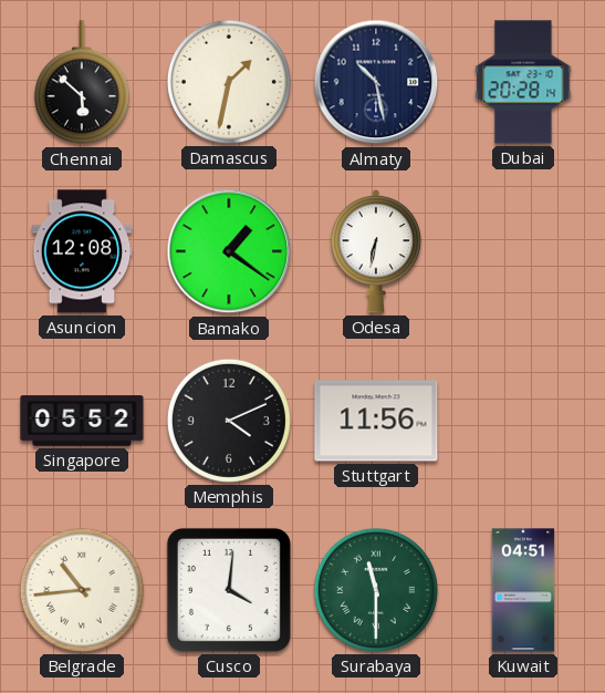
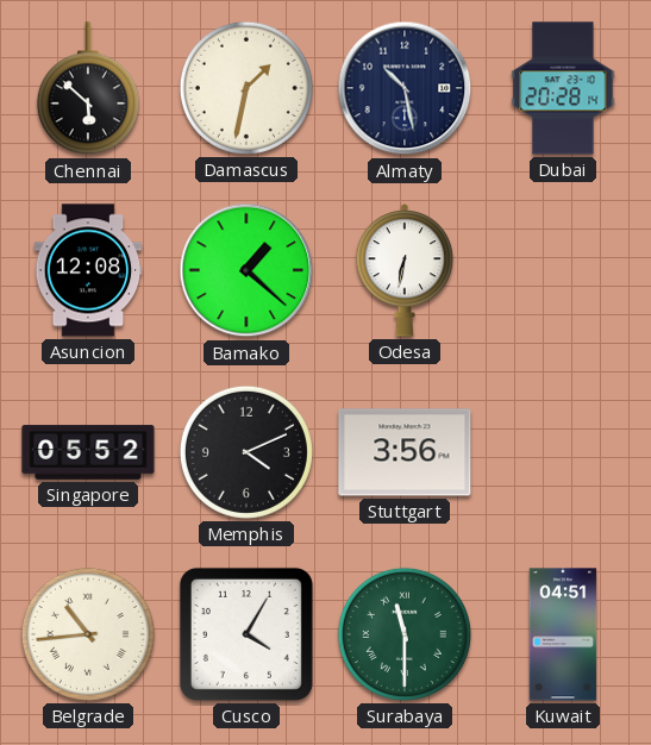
Bamako: 1:21 -> 1:22
Stuttgart: 11:56 -> 3:56
Cusco: 4:01 -> 4:05
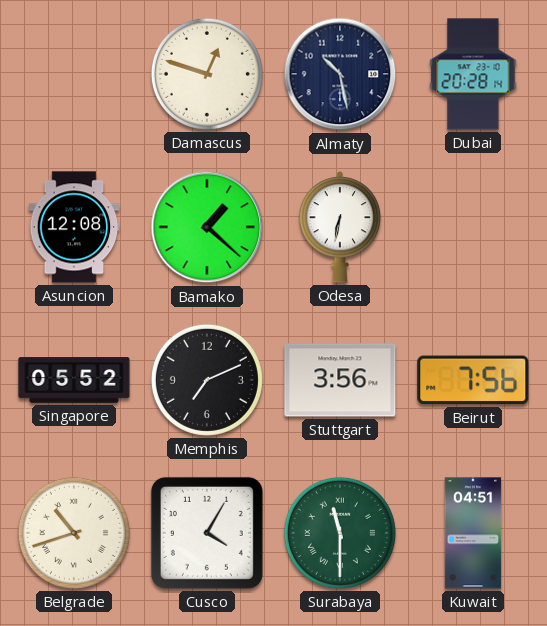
Chennai: 5:52 -> none
Damascus: 1:32 -> 12:48
Memphis: 4:11 -> 7:11
Beirut: none -> 7:56
Belgrade: 10:44 -> 10:42
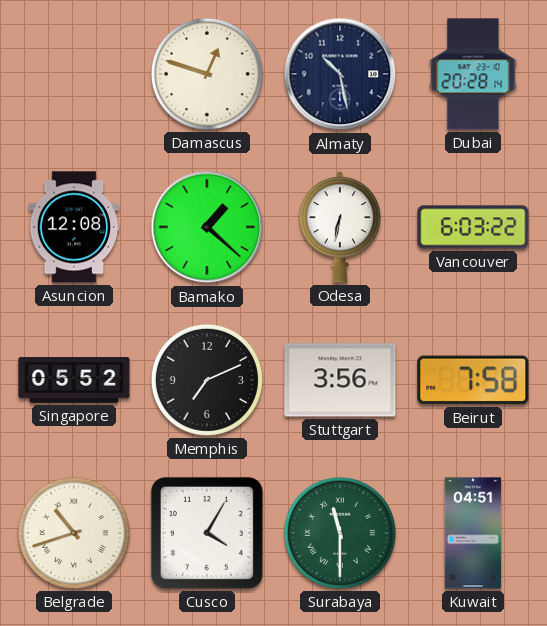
Vancouver: none -> 6:03
Beirut: 7:56 -> 7:58
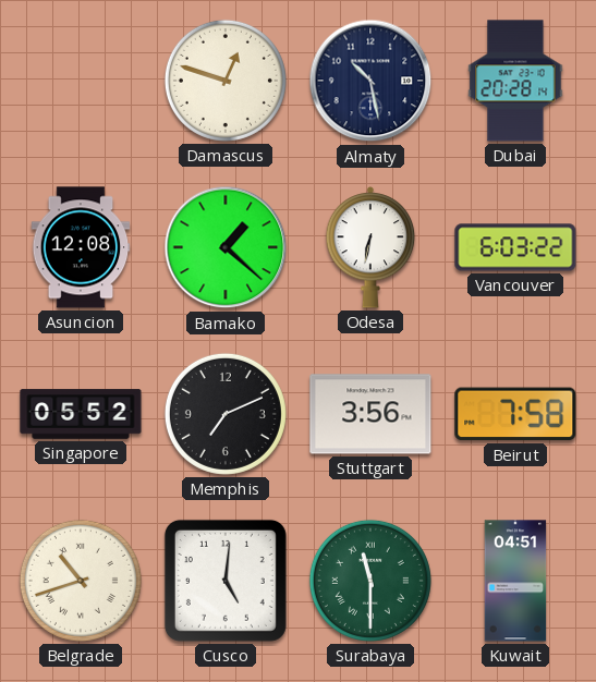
Cusco: 4:05 -> 5:01
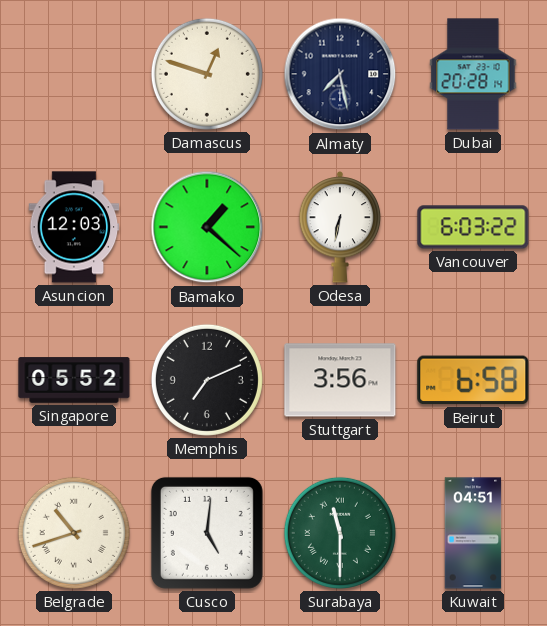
Almaty: 10:28 -> 7:28
Asuncion: 12:08 -> 12:03
Beirut: 7:58 -> 6:58
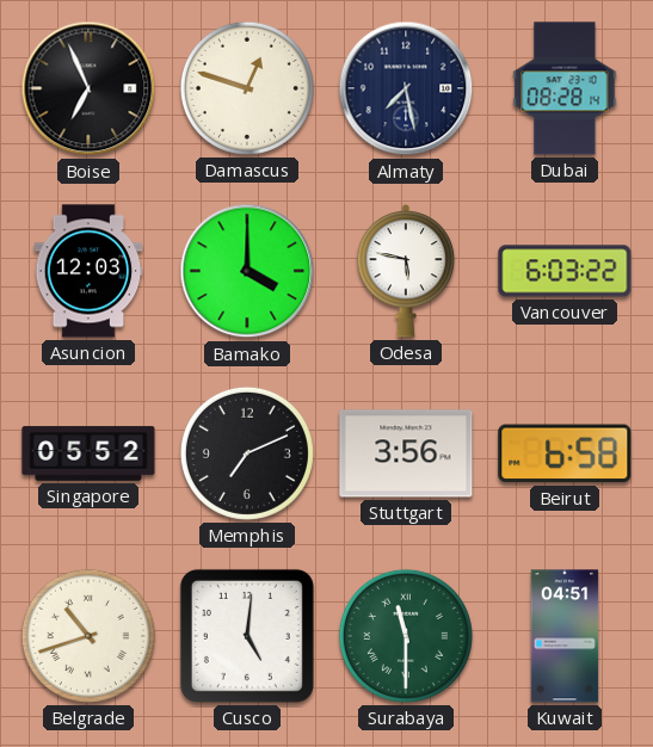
Boise: none -> 6:56
Dubai: 20:28 -> 08:28
Bamako: 1:22 -> 4:00
Odesa: 6:32 -> 5:47
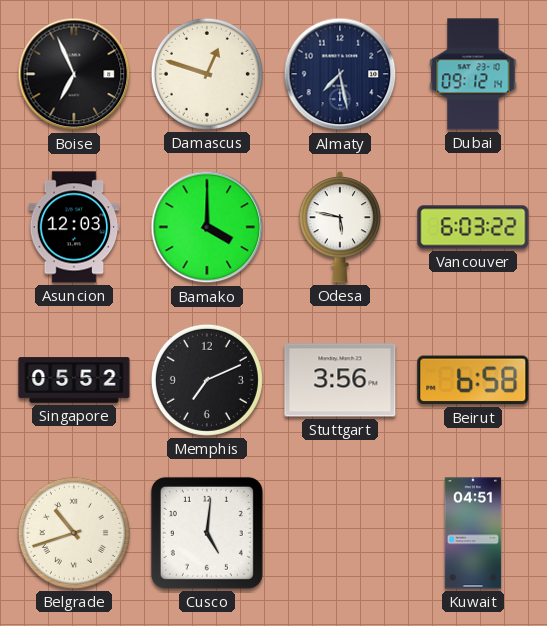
Dubai: 08:28 -> 09:12
Surabaya: 11:30 -> none
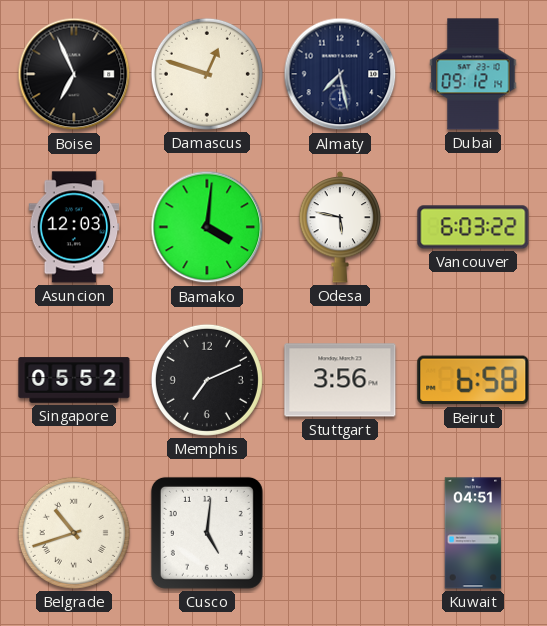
Bamako: 4:00 -> 4:01
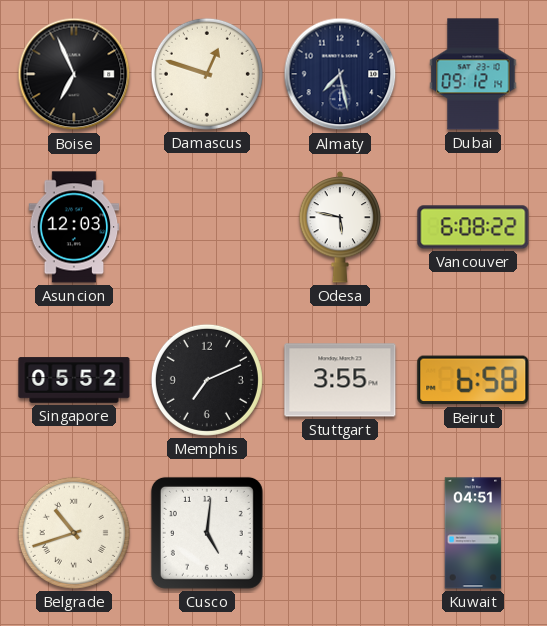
Bamako: 4:01 -> none
Vancouver: 6:03 -> 6:08
Stuttgart: 3:56 -> 3:55
